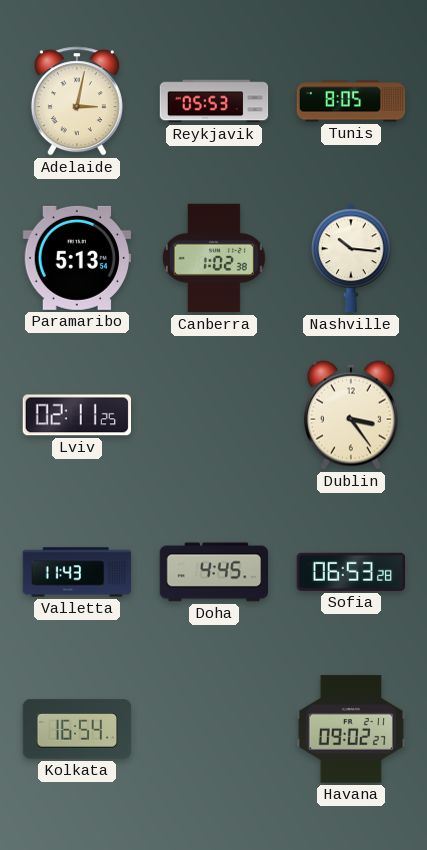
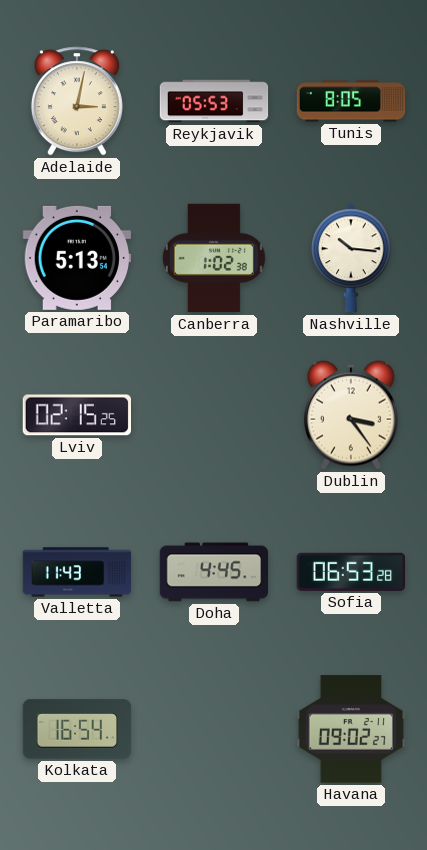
Lviv: 02:11 -> 02:15
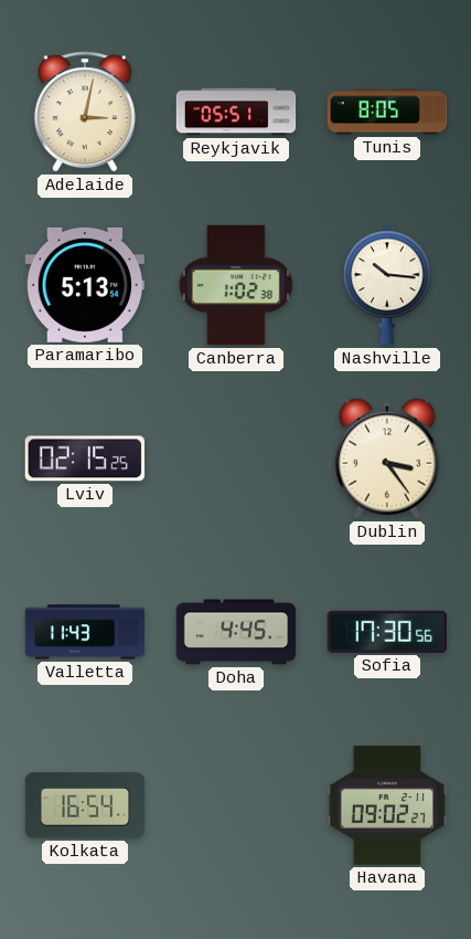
Reykjavik: 05:53 -> 05:51
Sofia: 06:53 -> 17:30
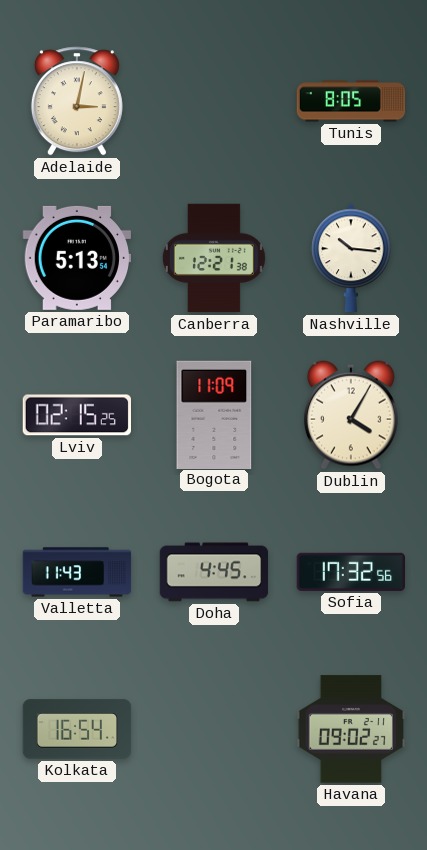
Reykjavik: 05:51 -> none
Canberra: 1:02 -> 12:21
Bogota: none -> 11:09
Dublin: 3:24 -> 4:05
Sofia: 17:30 -> 17:32
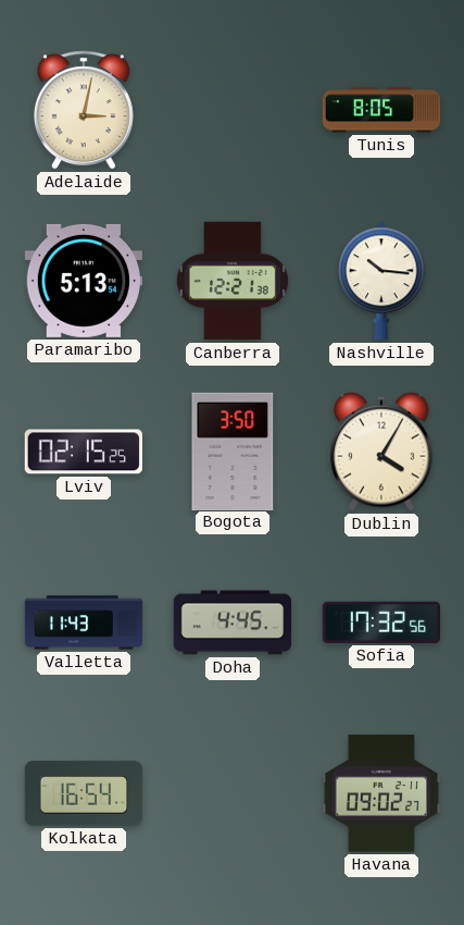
Bogota: 11:09 -> 3:50
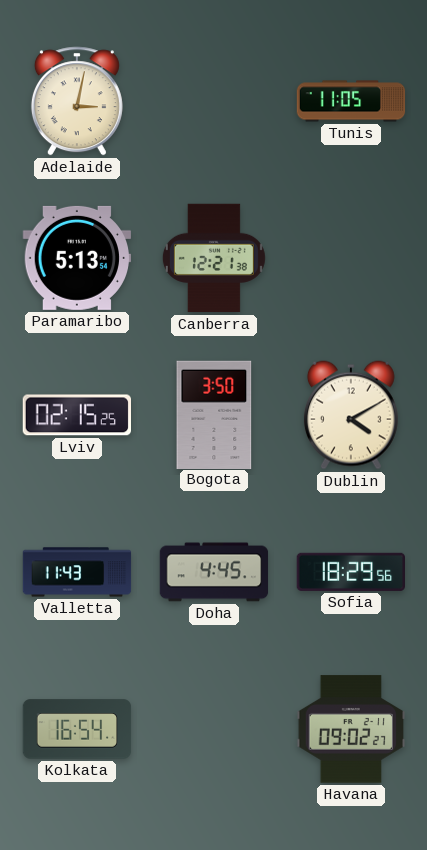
Tunis: 8:05 -> 11:05
Nashville: 10:16 -> none
Dublin: 4:05 -> 4:10
Sofia: 17:32 -> 18:29
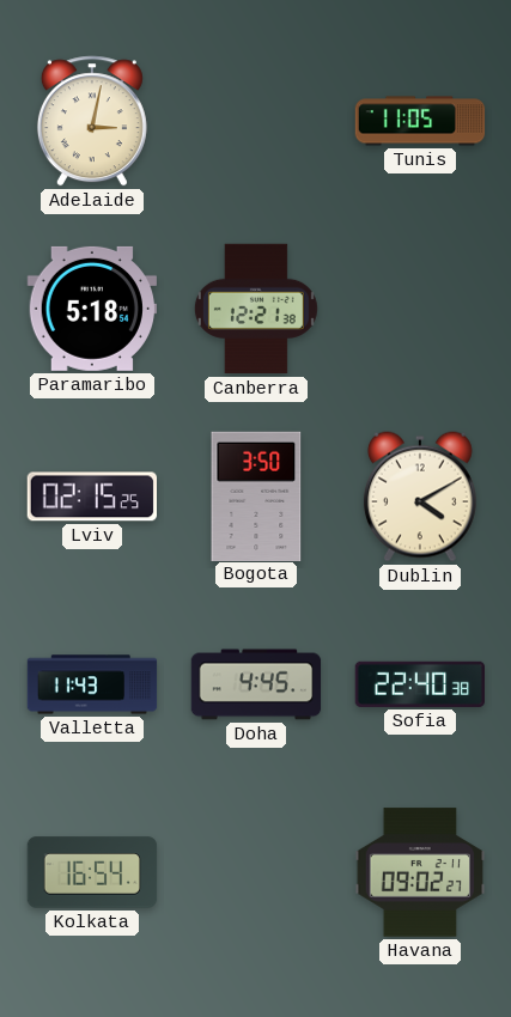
Paramaribo: 5:13 -> 5:18
Sofia: 18:29 -> 22:40
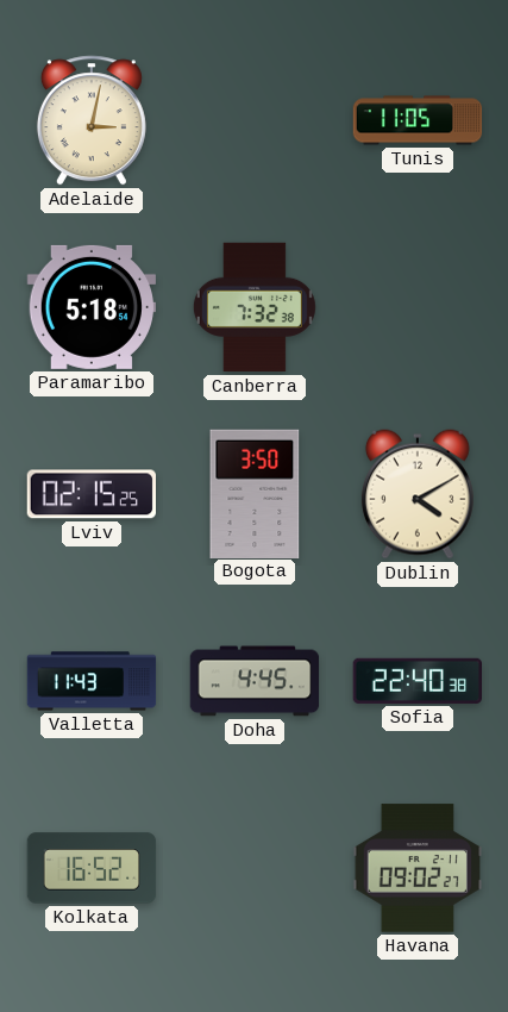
Canberra: 12:21 -> 7:32
Kolkata: 16:54 -> 16:52
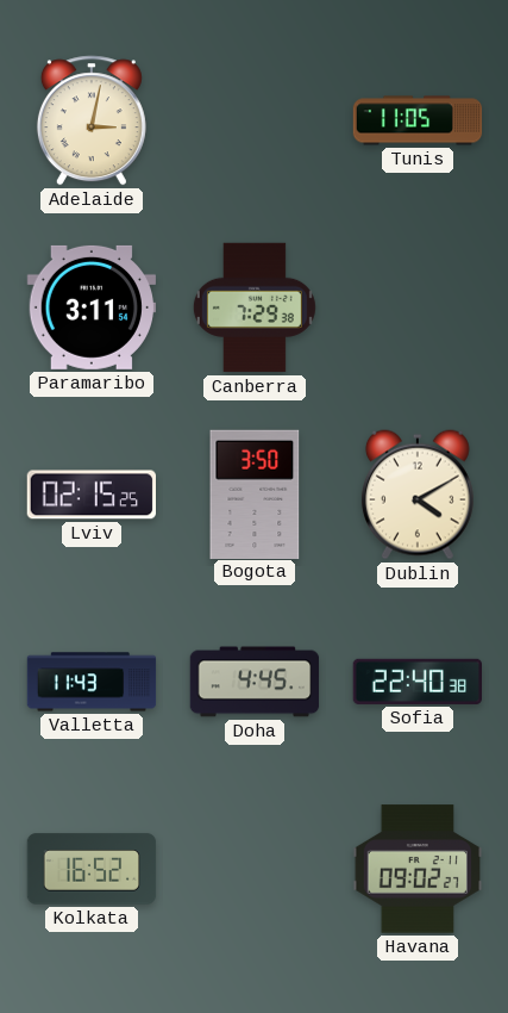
Paramaribo: 5:18 -> 3:11
Canberra: 7:32 -> 7:29
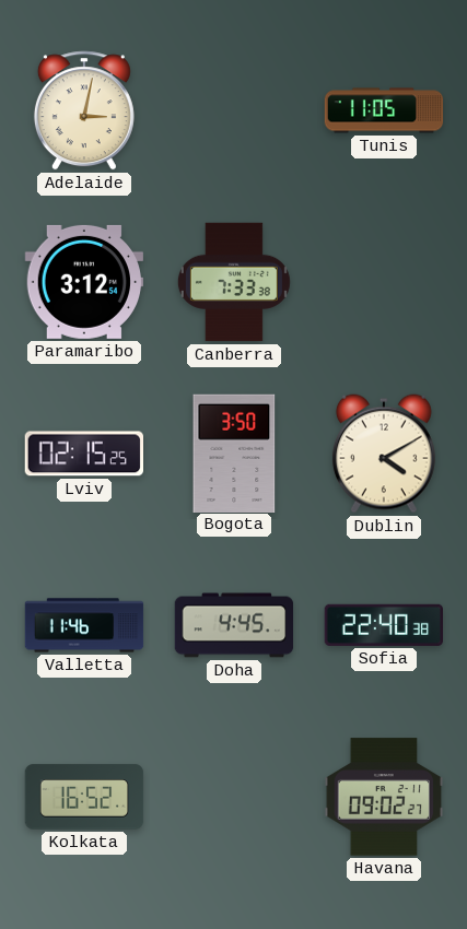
Paramaribo: 3:11 -> 3:12
Canberra: 7:29 -> 7:33
Valletta: 11:43 -> 11:46
